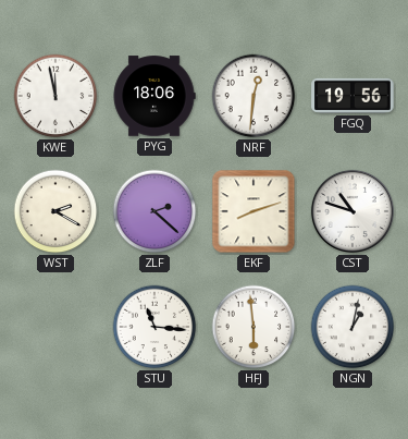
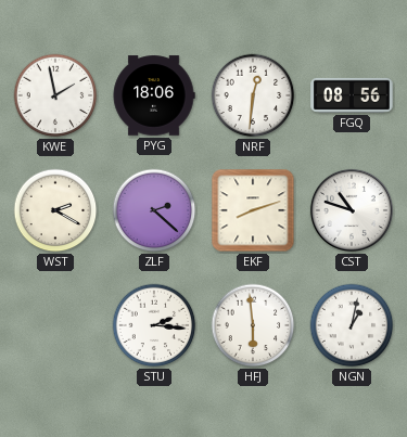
KWE: 11:58 -> 1:58
FGQ: 19:56 -> 08:56
STU: 11:16 -> 2:16
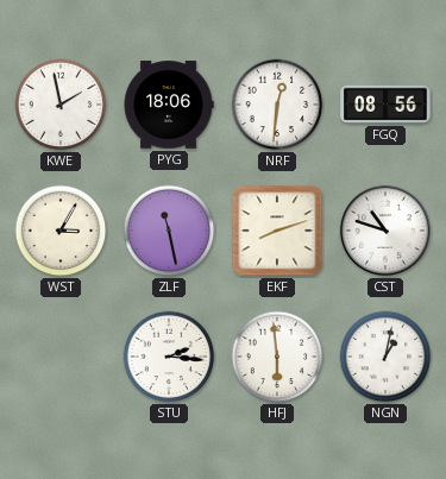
WST: 2:20 -> 3:05
ZLF: 2:22 -> 11:28
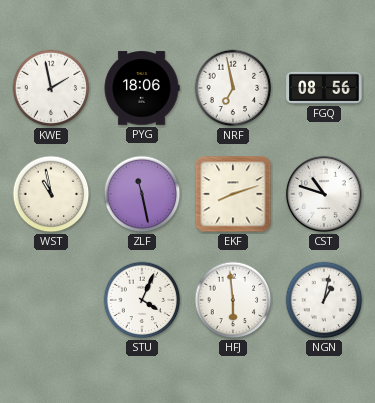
NRF: 12:31 -> 6:58
WST: 3:05 -> 10:58
STU: 2:16 -> 4:04
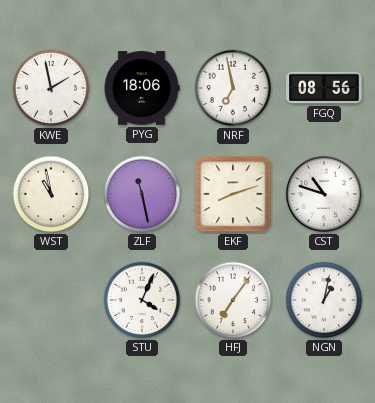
HFJ: 5:59 -> 7:06
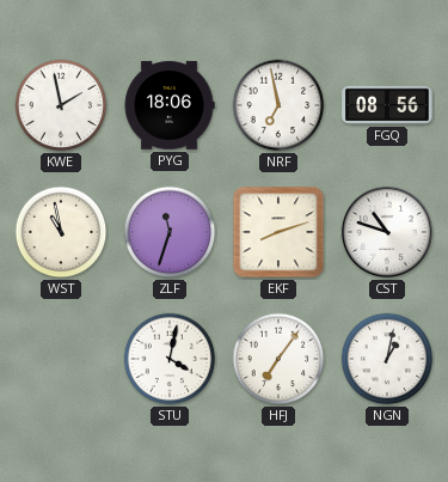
ZLF: 11:28 -> 11:33
STU: 4:04 -> 4:02
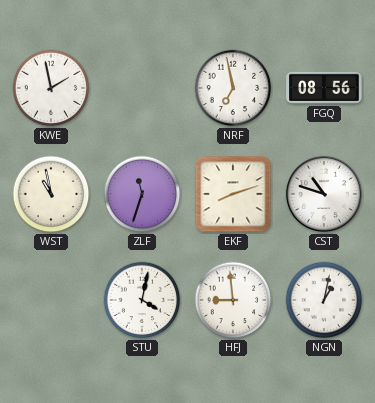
PYG: 18:06 -> none
HFJ: 7:06 -> 8:59
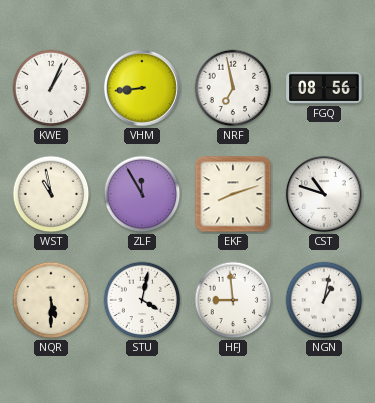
KWE: 1:58 -> 1:04
VHM: none -> 8:44
ZLF: 11:33 -> 11:55
NQR: none -> 5:30
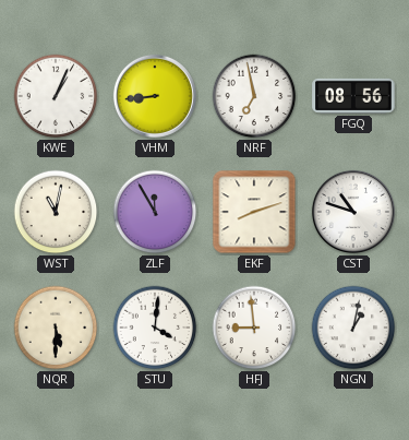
WST: 10:58 -> 11:02
STU: 4:02 -> 4:01
